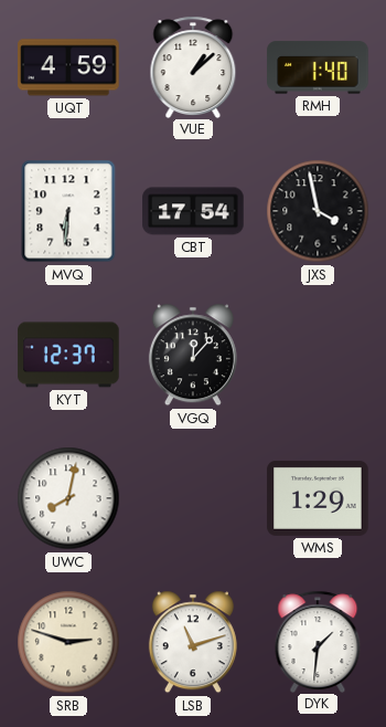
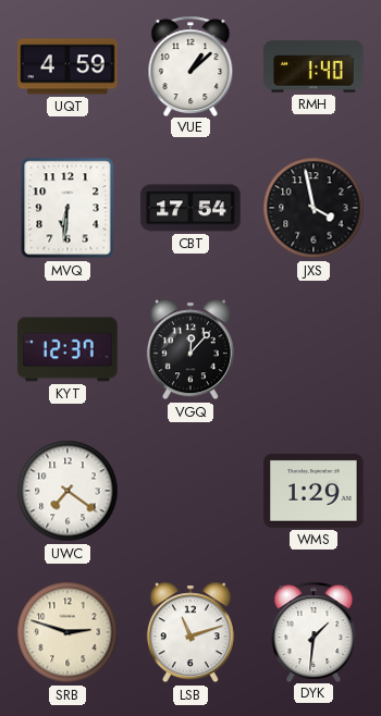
UWC: 8:02 -> 7:21
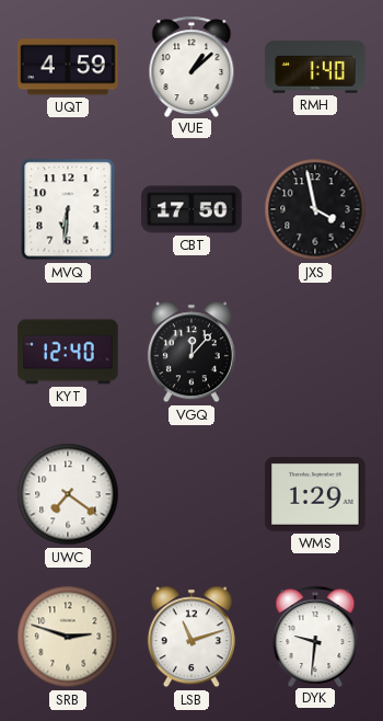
CBT: 17:54 -> 17:50
KYT: 12:37 -> 12:40
DYK: 1:31 -> 9:31
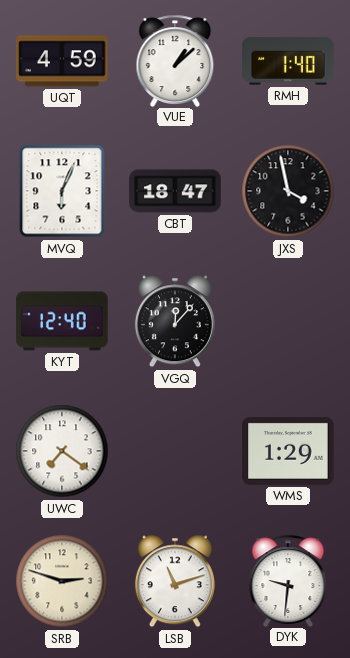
MVQ: 6:31 -> 6:04
CBT: 17:50 -> 18:47
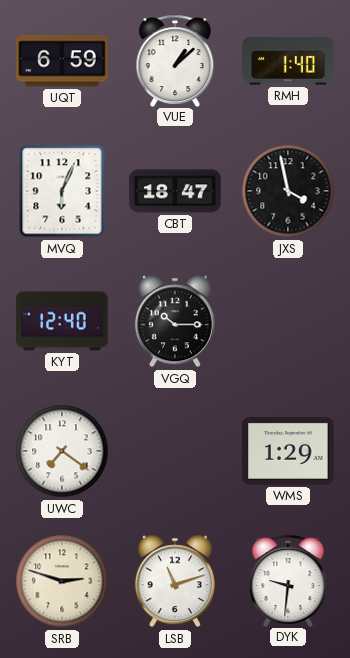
UQT: 4:59 -> 6:59
VGQ: 12:07 -> 10:15
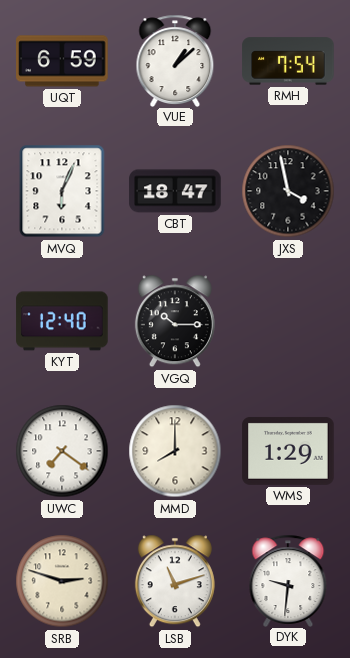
RMH: 1:40 -> 7:54
MMD: none -> 8:00
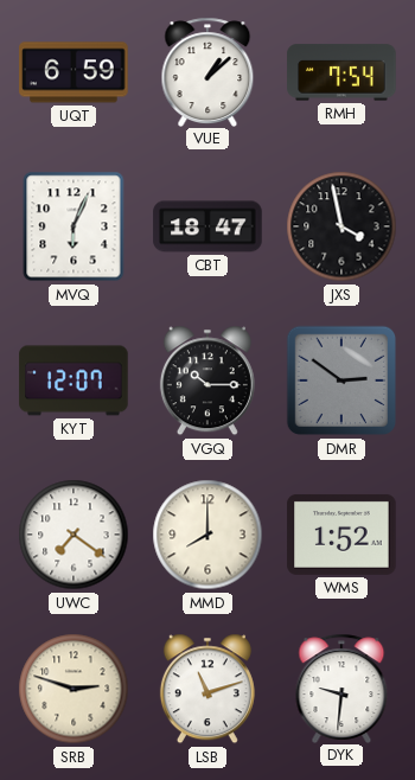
KYT: 12:40 -> 12:07
DMR: none -> 2:51
WMS: 1:29 -> 1:52
